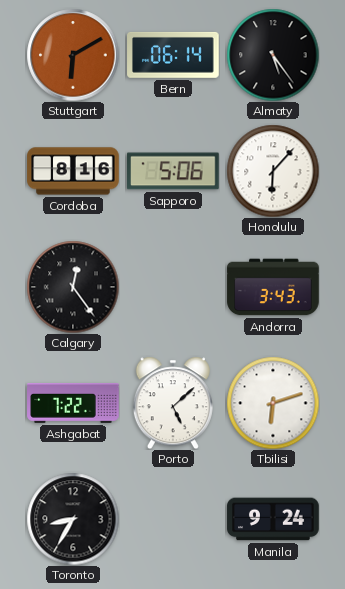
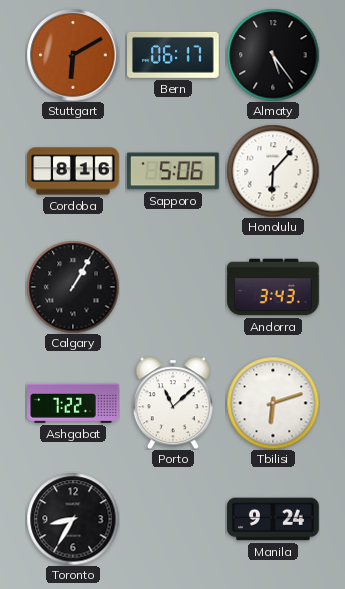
Bern: 06:14 -> 06:17
Calgary: 12:24 -> 1:05
Porto: 5:08 -> 11:08
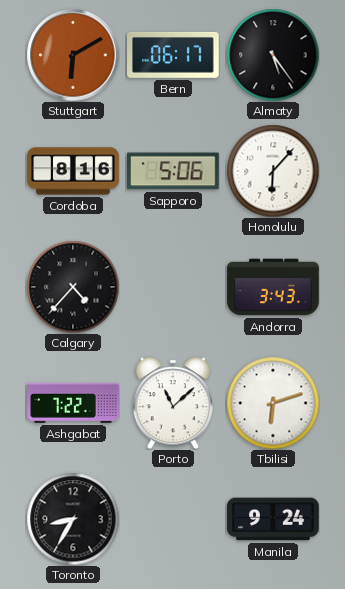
Calgary: 1:05 -> 4:37
